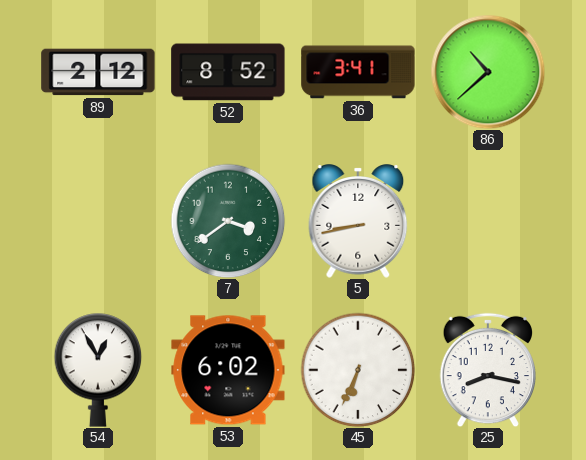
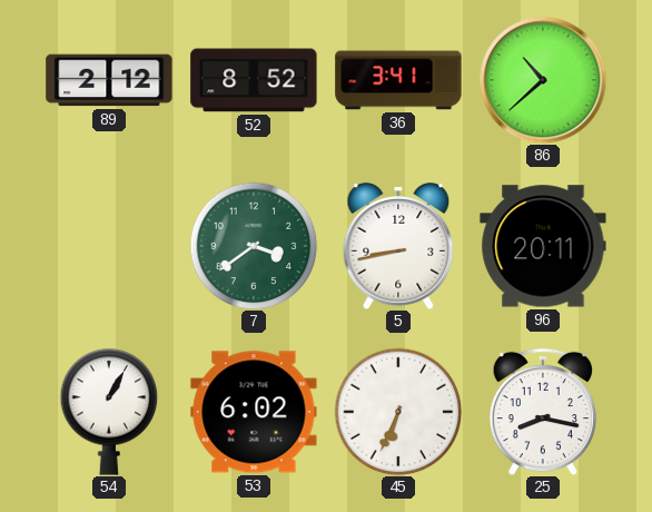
96: none -> 20:11
54: 12:55 -> 1:05
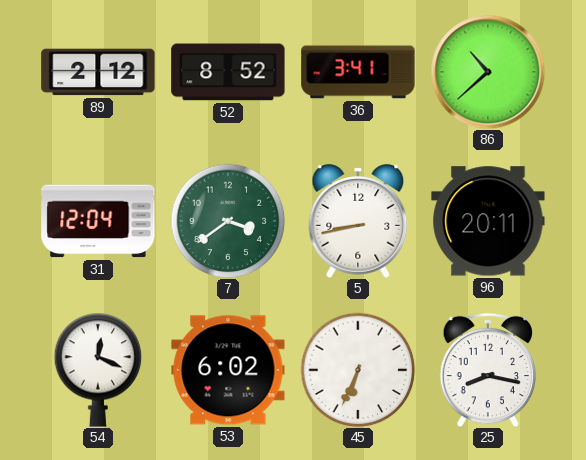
31: none -> 12:04
54: 1:05 -> 12:19
